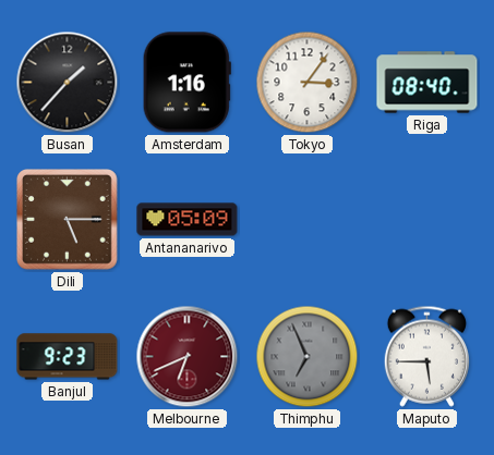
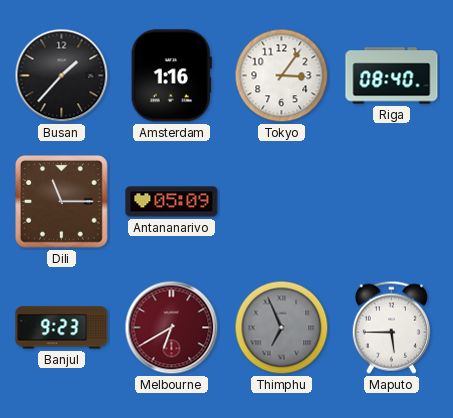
Dili: 5:15 -> 11:15
Melbourne: 6:41 -> 6:40
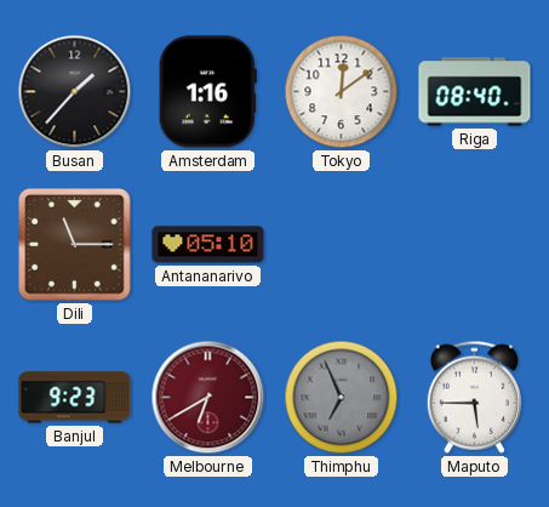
Tokyo: 3:06 -> 12:09
Antananarivo: 05:09 -> 05:10
